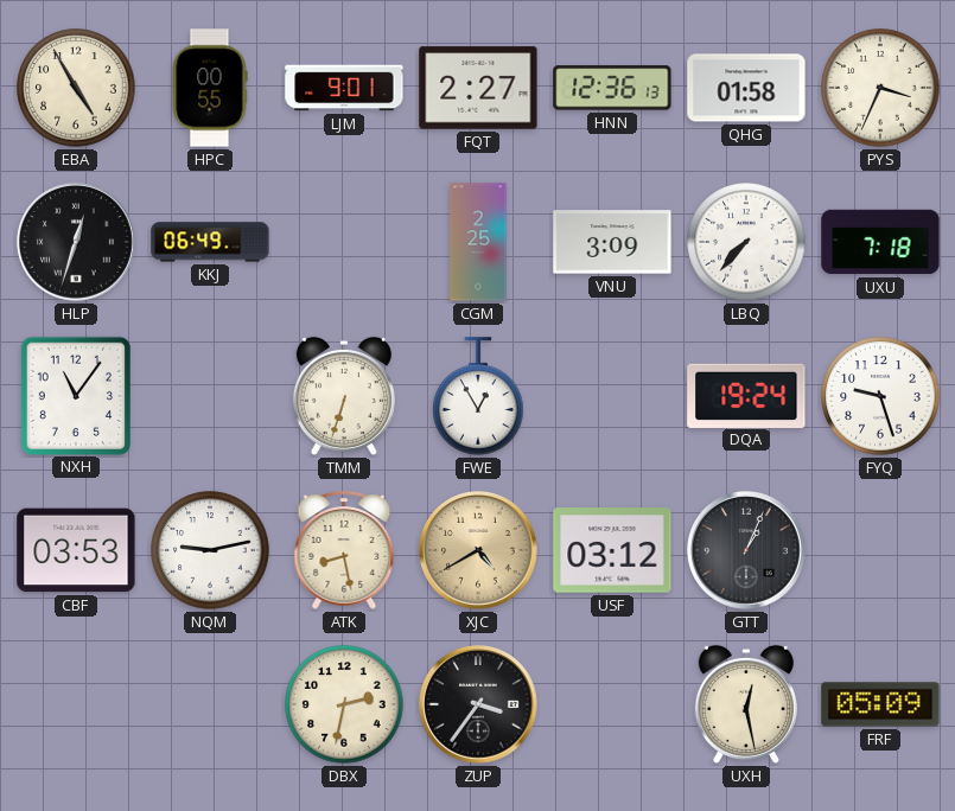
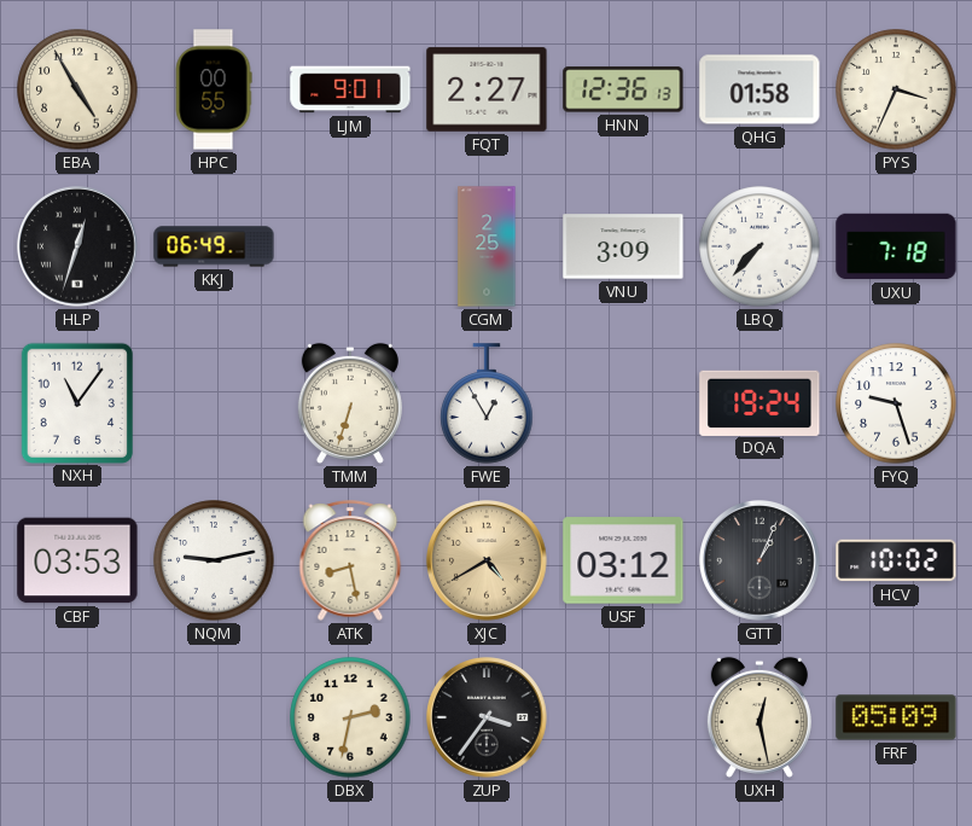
HCV: none -> 10:02
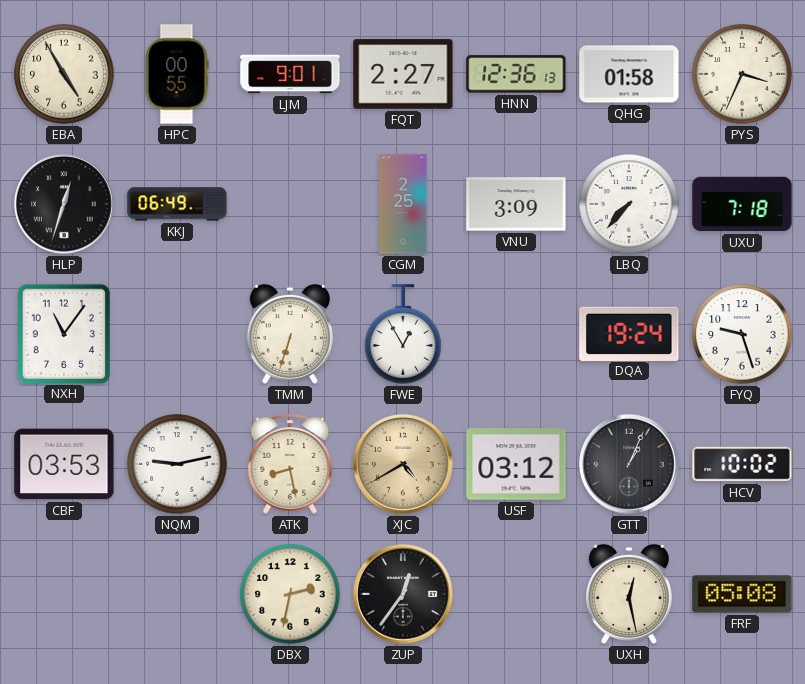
ZUP: 3:36 -> 12:36
FRF: 05:09 -> 05:08
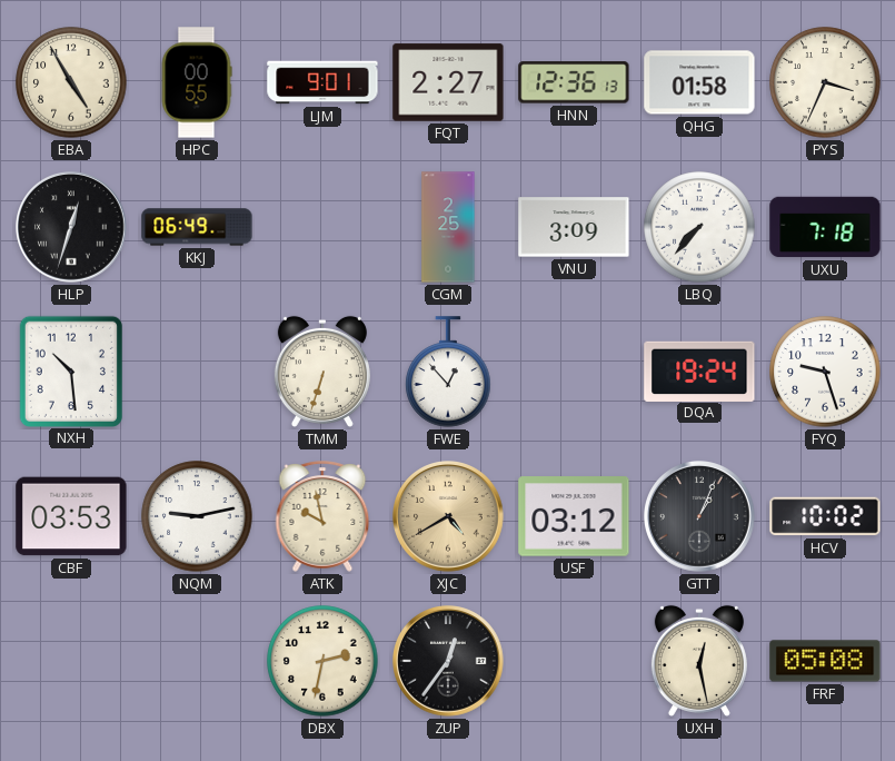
NXH: 11:06 -> 10:29
FWE: 12:55 -> 12:53
ATK: 8:28 -> 9:58
